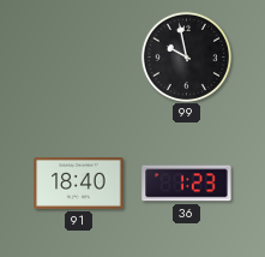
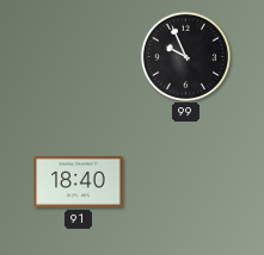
99: 9:58 -> 9:56
36: 1:23 -> none
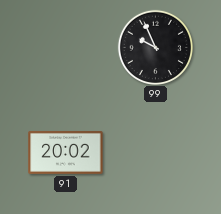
91: 18:40 -> 20:02
